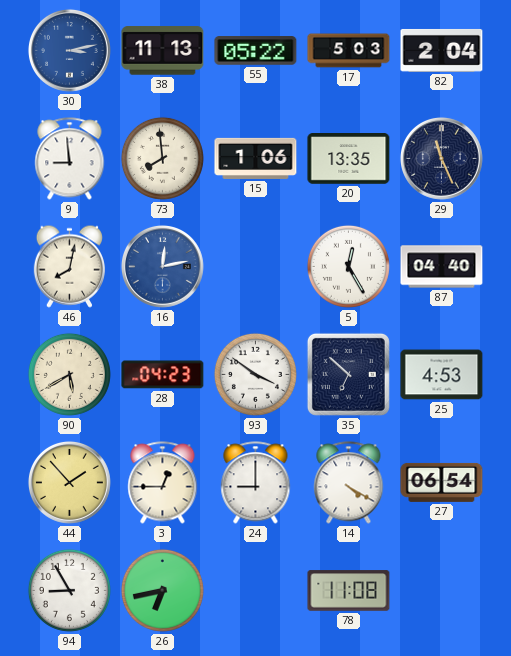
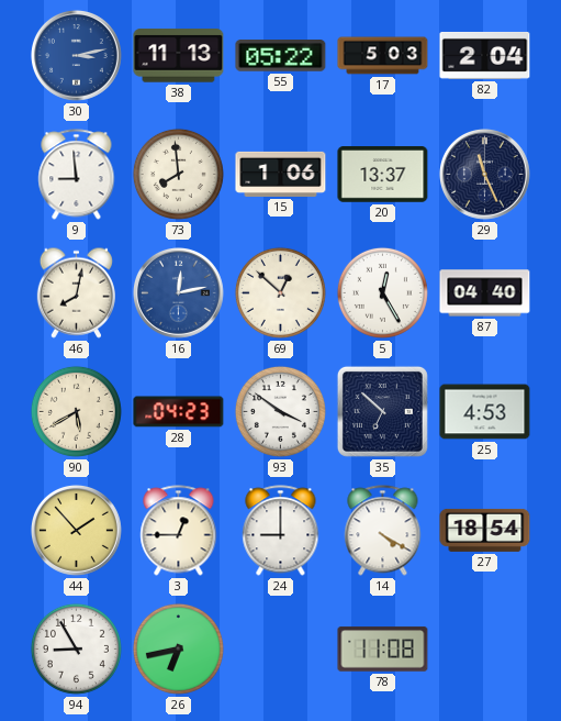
20: 13:35 -> 13:37
69: none -> 12:52
27: 06:54 -> 18:54
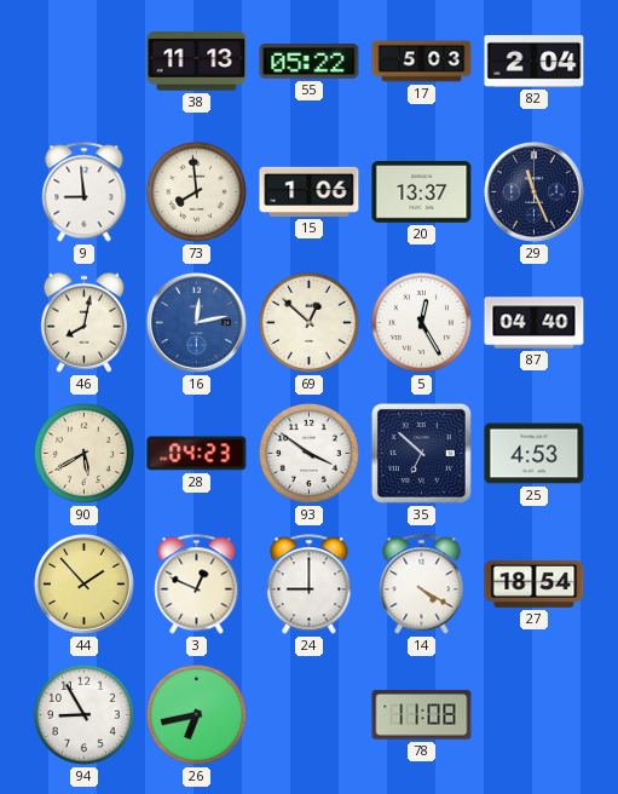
30: 3:13 -> none
3: 12:45 -> 12:49
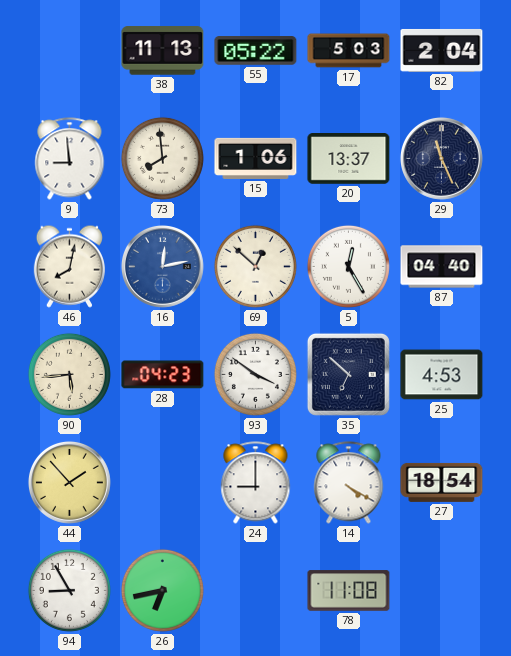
90: 5:40 -> 5:44
3: 12:49 -> none
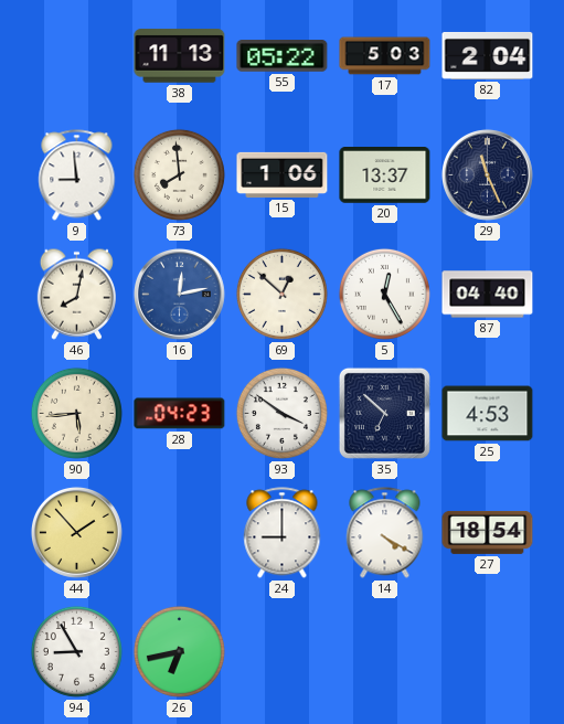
78: 11:08 -> none
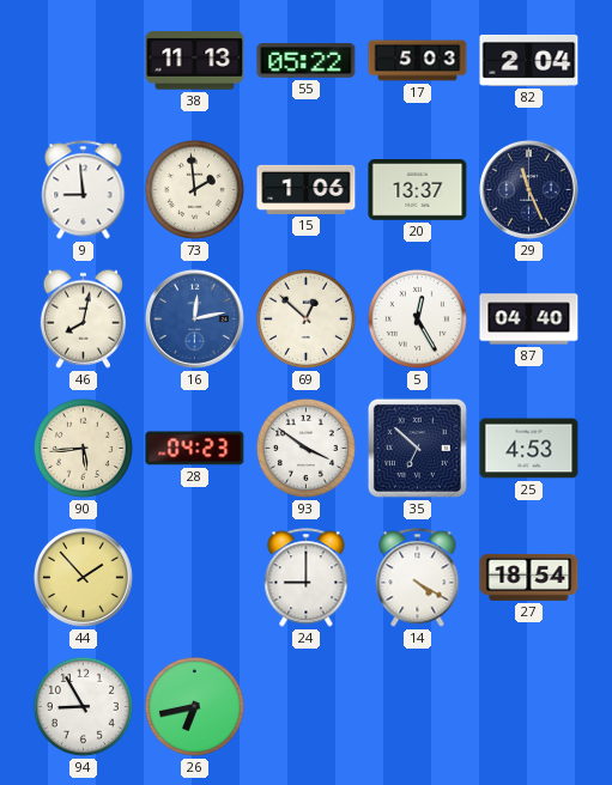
73: 7:59 -> 1:59
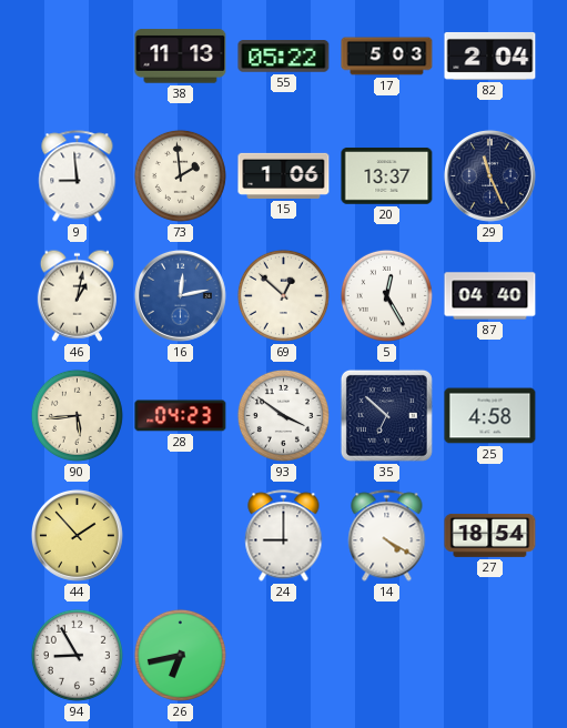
46: 8:02 -> 1:02
25: 4:53 -> 4:58
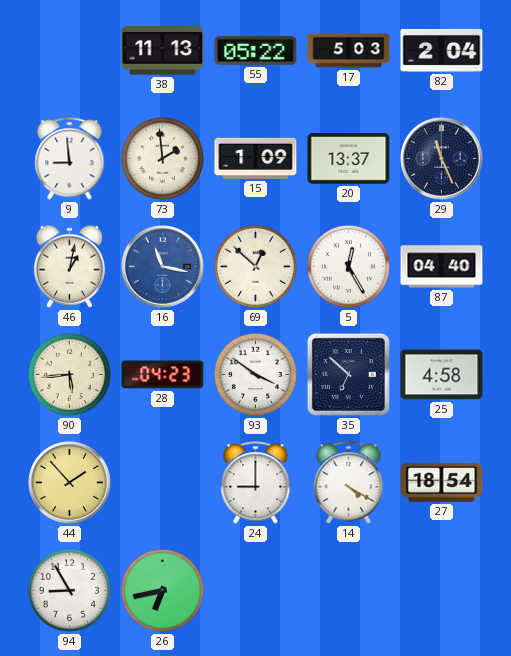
15: 1:06 -> 1:09
16: 12:13 -> 11:17
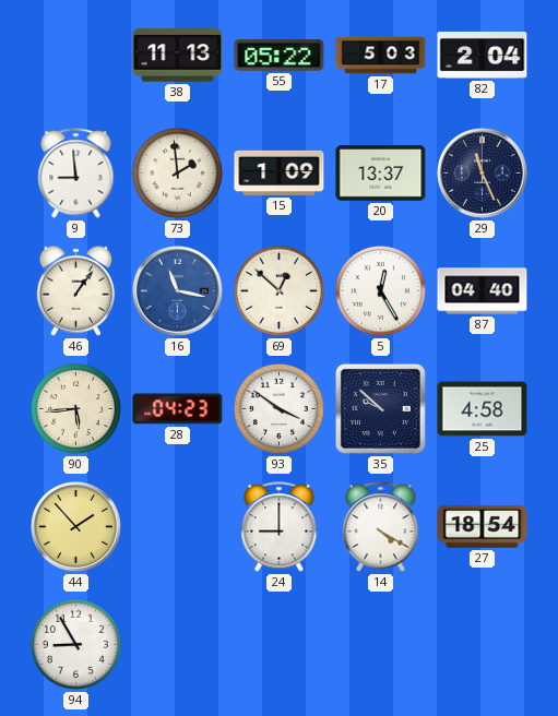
46: 1:02 -> 1:06
35: 6:52 -> 9:52
26: 6:43 -> none
